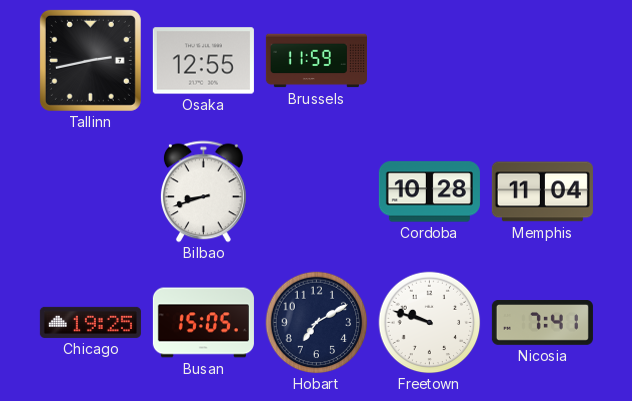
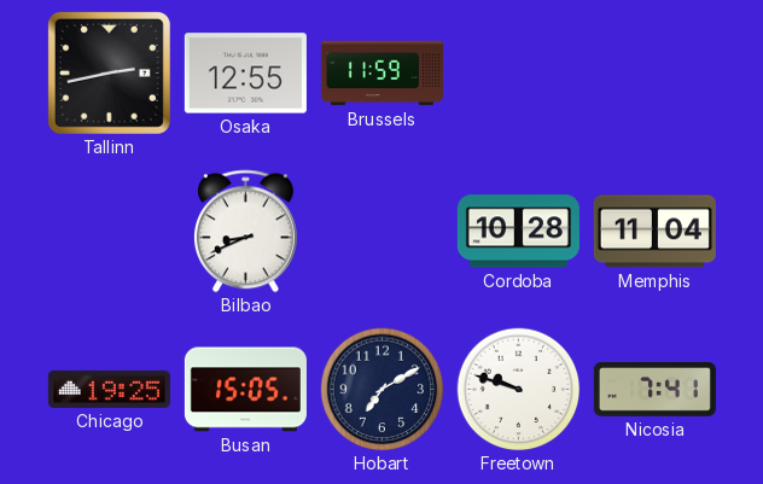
Bilbao: 8:42 -> 8:41
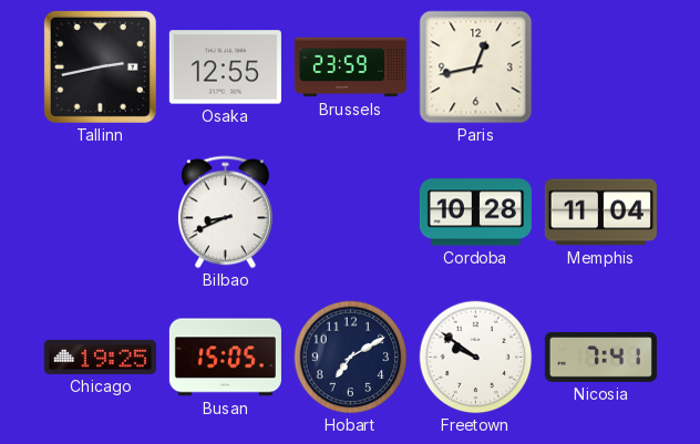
Brussels: 11:59 -> 23:59
Paris: none -> 12:43
Freetown: 9:48 -> 9:51
